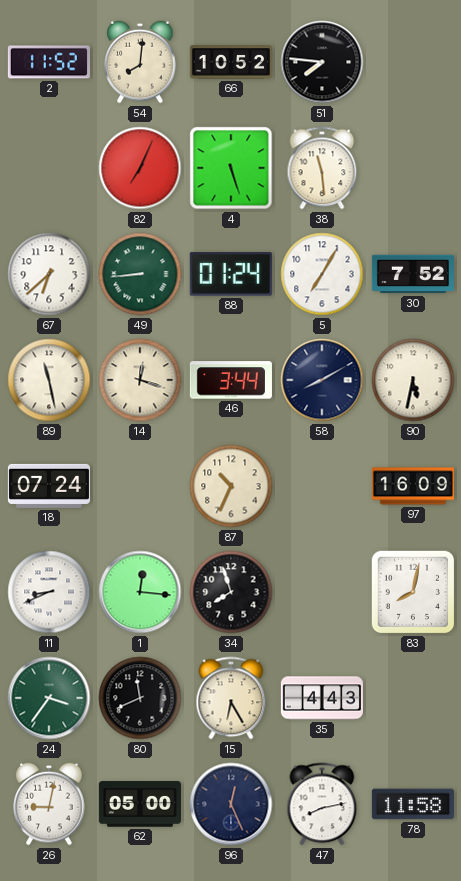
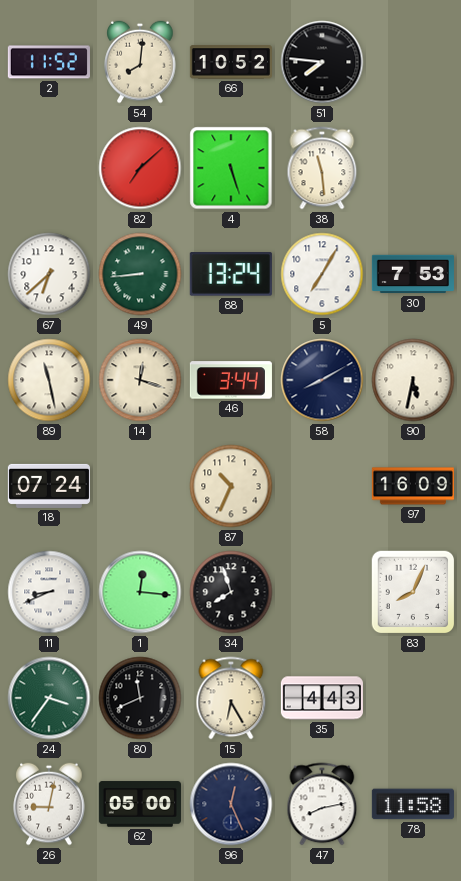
82: 7:04 -> 7:08
88: 01:24 -> 13:24
30: 7:52 -> 7:53
83: 8:02 -> 8:04
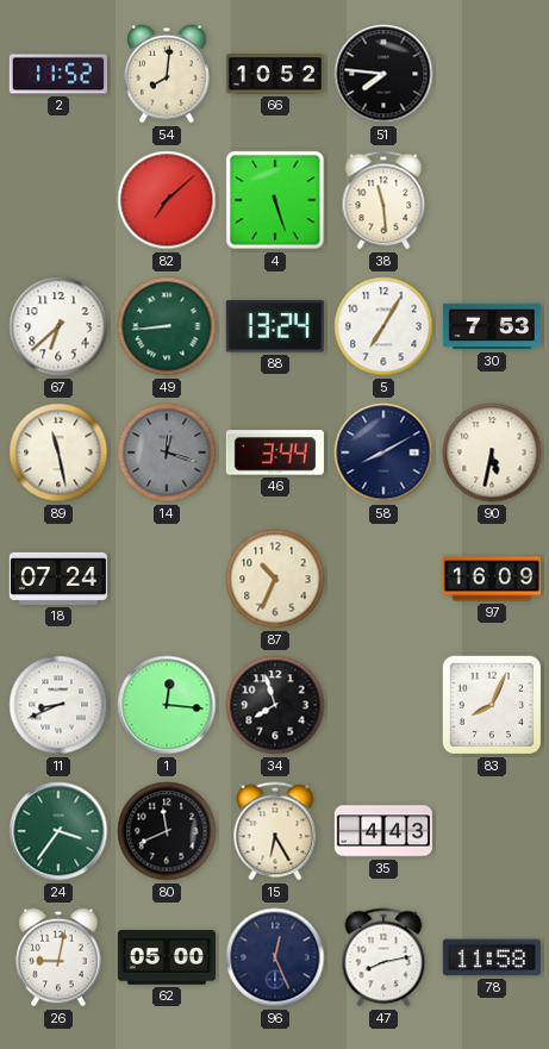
14 dial: cream -> grey
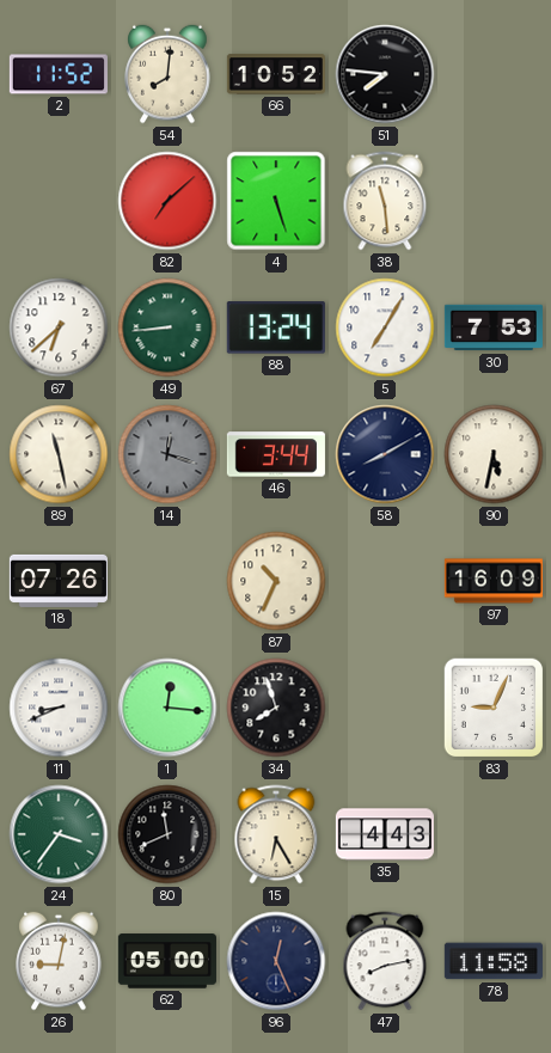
18: 07:24 -> 07:26
83: 8:04 -> 9:04
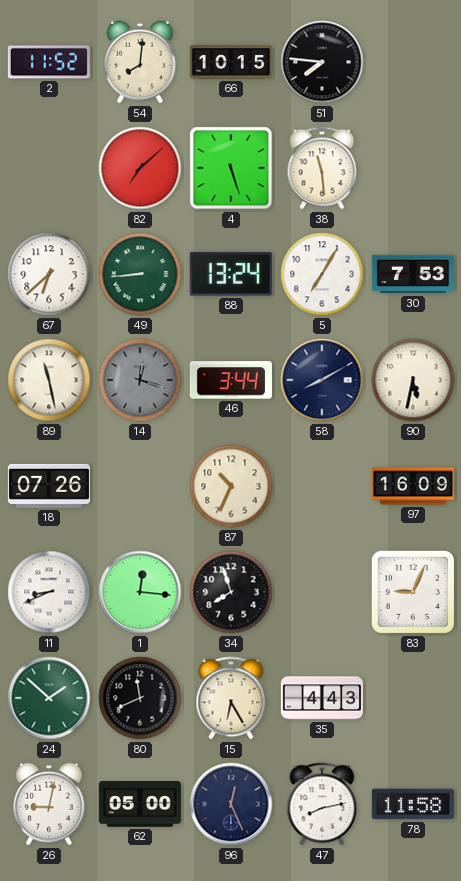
66: 10:52 -> 10:15
24: 3:36 -> 1:52
